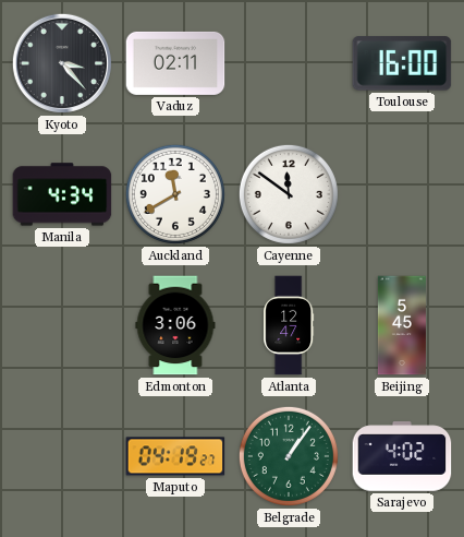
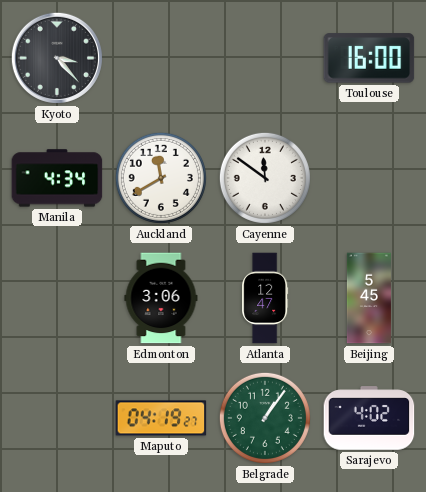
Vaduz: 02:11 -> none
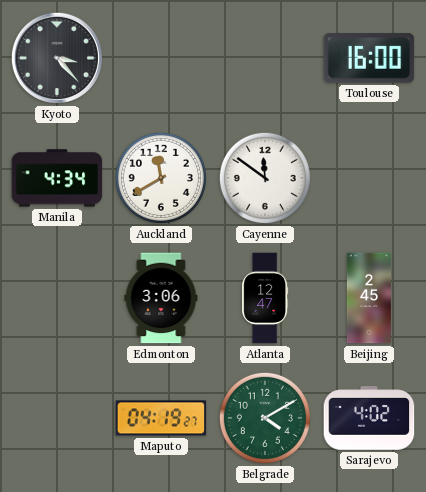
Beijing: 5:45 -> 2:45
Belgrade: 1:06 -> 4:10
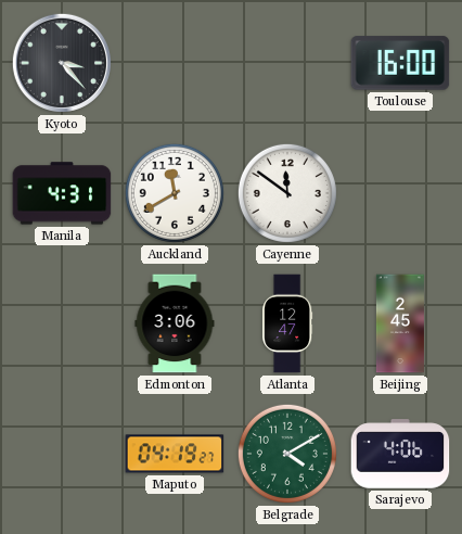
Manila: 4:34 -> 4:31
Sarajevo: 4:02 -> 4:06
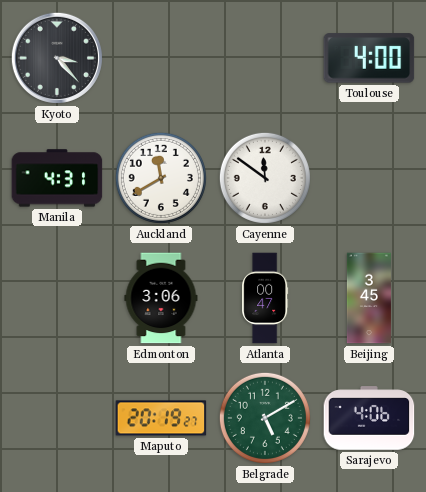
Toulouse: 16:00 -> 4:00
Atlanta: 12:47 -> 00:47
Beijing: 2:45 -> 3:45
Maputo: 04:19 -> 20:19
Belgrade: 4:10 -> 5:10
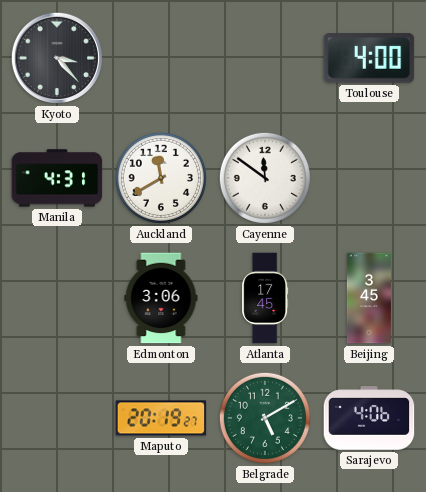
Atlanta: 00:47 -> 17:45
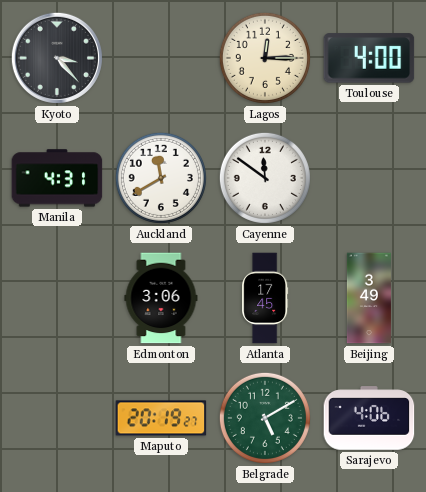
Lagos: none -> 12:15
Beijing: 3:45 -> 3:49
